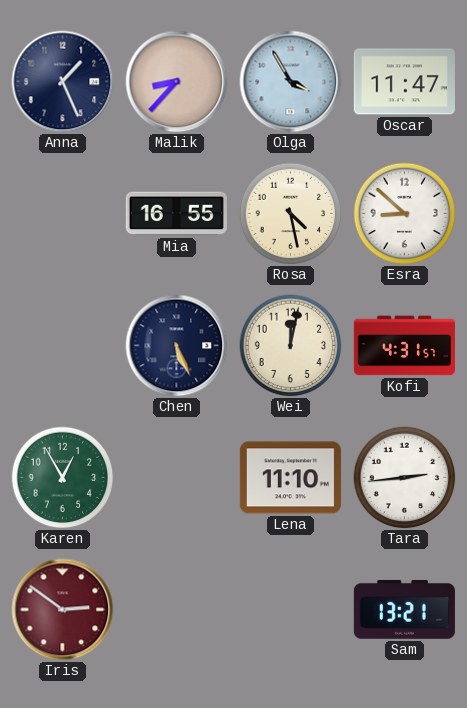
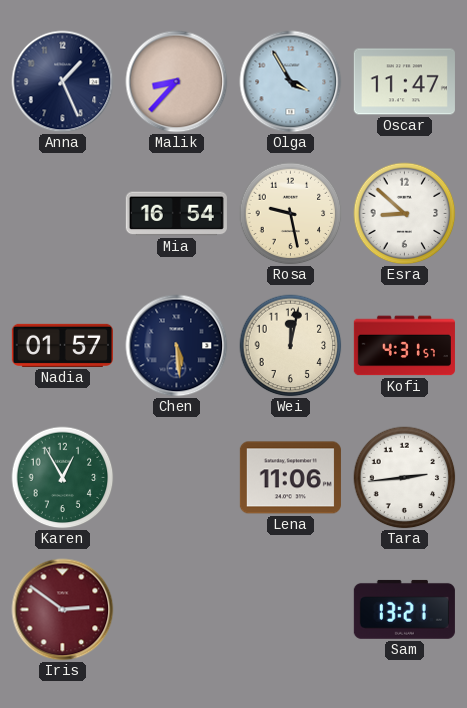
Mia: 16:55 -> 16:54
Rosa: 4:28 -> 9:28
Nadia: none -> 01:57
Chen: 5:26 -> 5:29
Lena: 11:10 -> 11:06
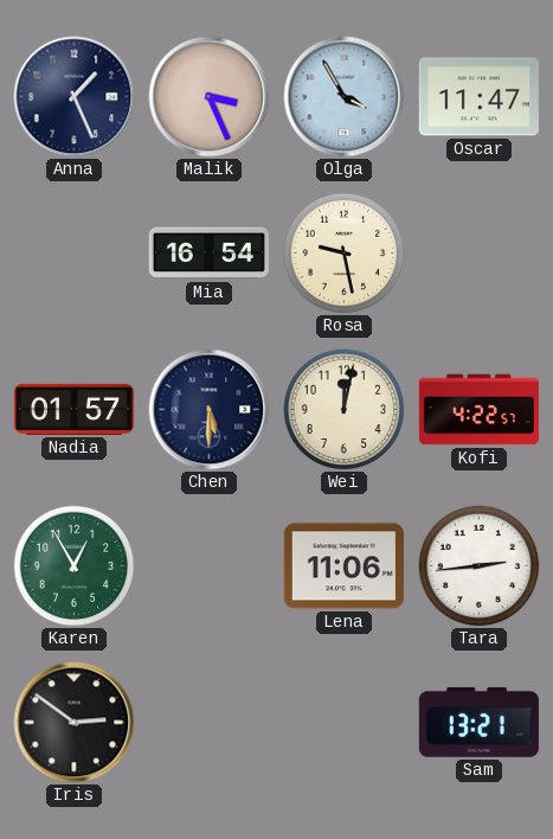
Malik: 8:37 -> 3:26
Esra: 8:52 -> none
Chen: 5:29 -> 5:30
Kofi: 4:31 -> 4:22
Iris dial: burgundy -> black
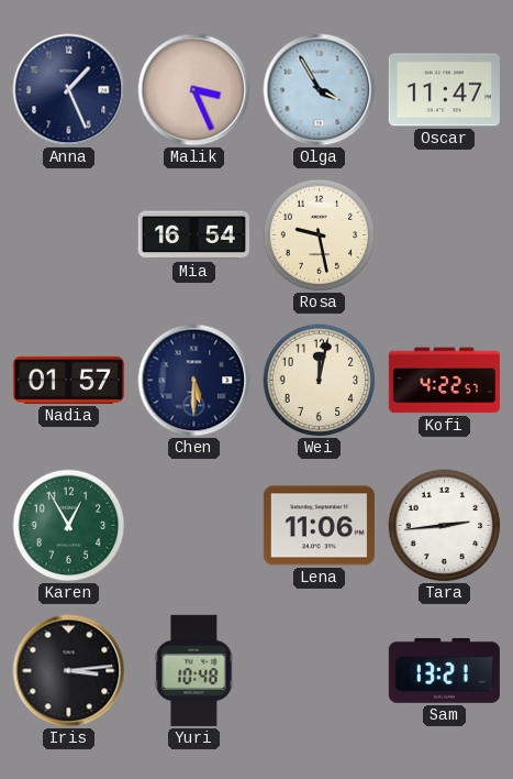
Iris: 2:51 -> 3:14
Yuri: none -> 10:48
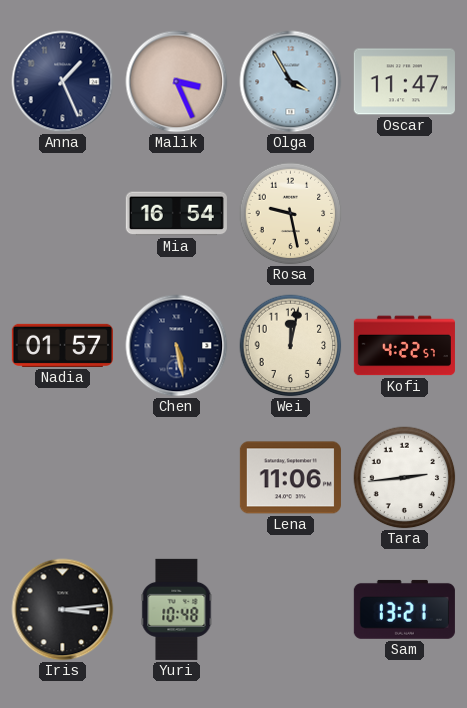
Chen: 5:30 -> 5:28
Karen: 12:55 -> none
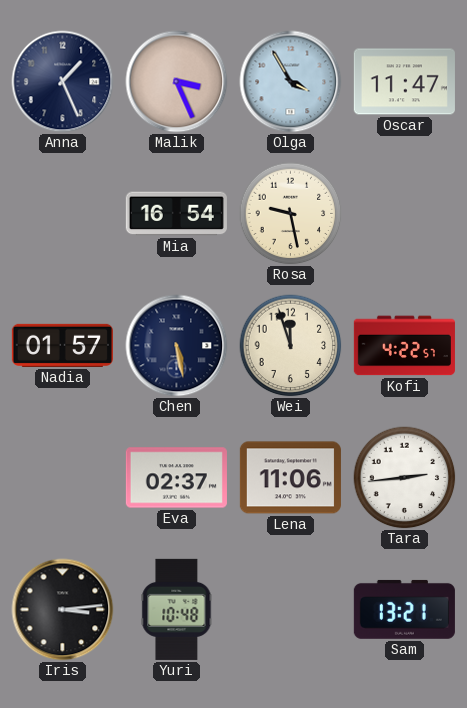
Wei: 12:02 -> 11:57
Eva: none -> 02:37
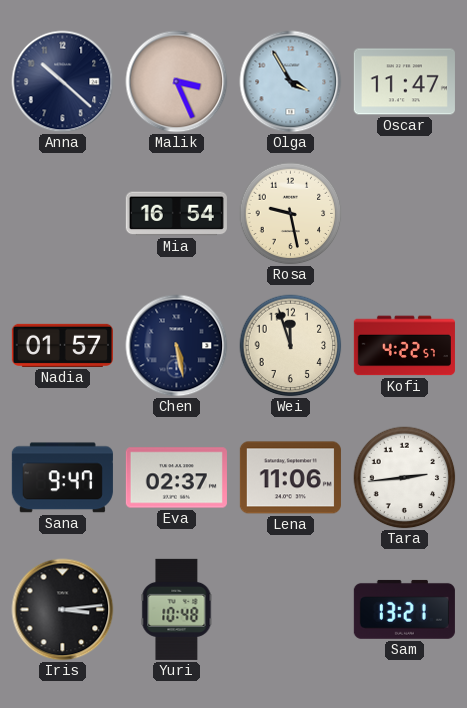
Anna: 1:26 -> 10:22
Sana: none -> 9:47
